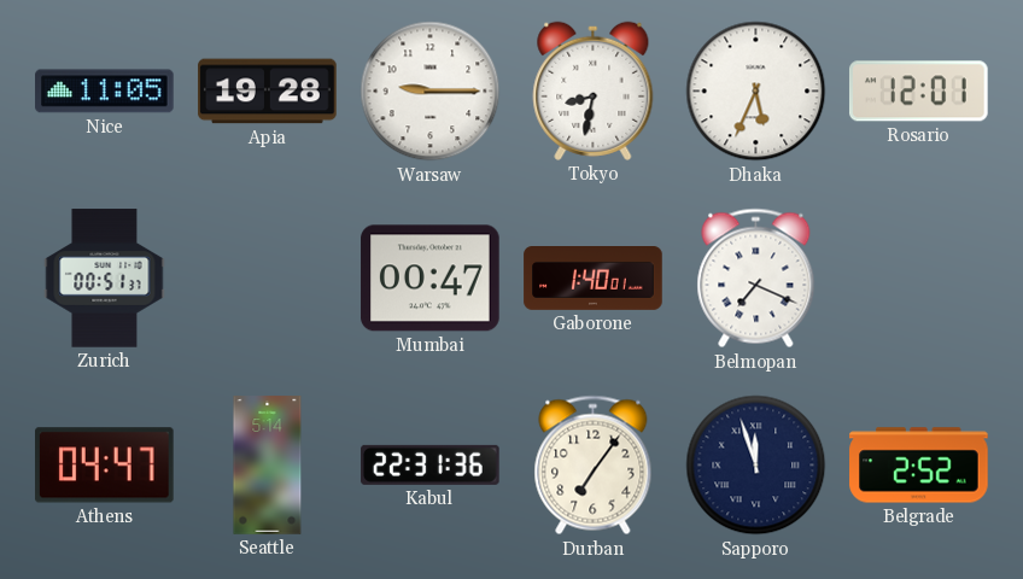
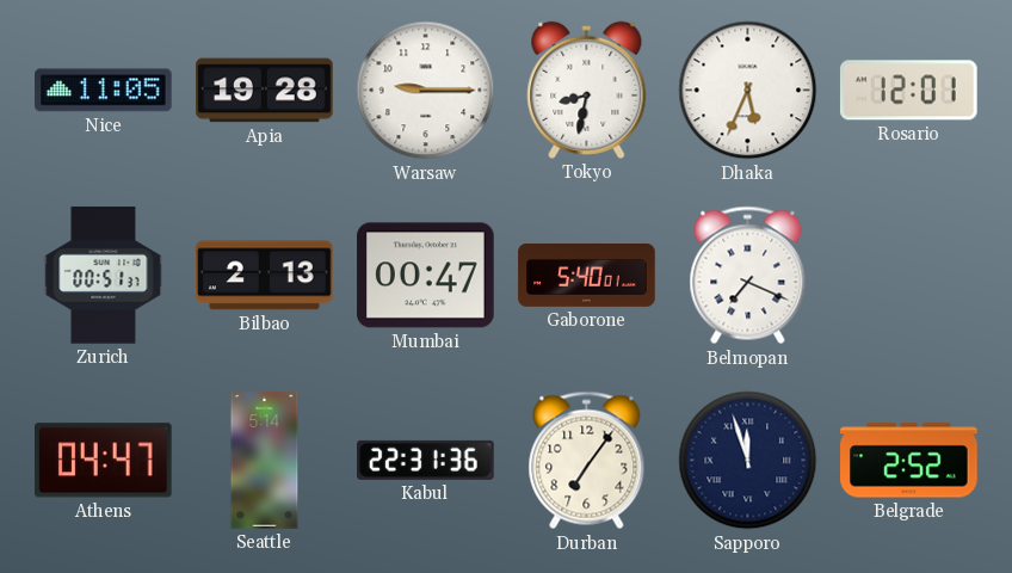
Bilbao: none -> 2:13
Gaborone: 1:40 -> 5:40
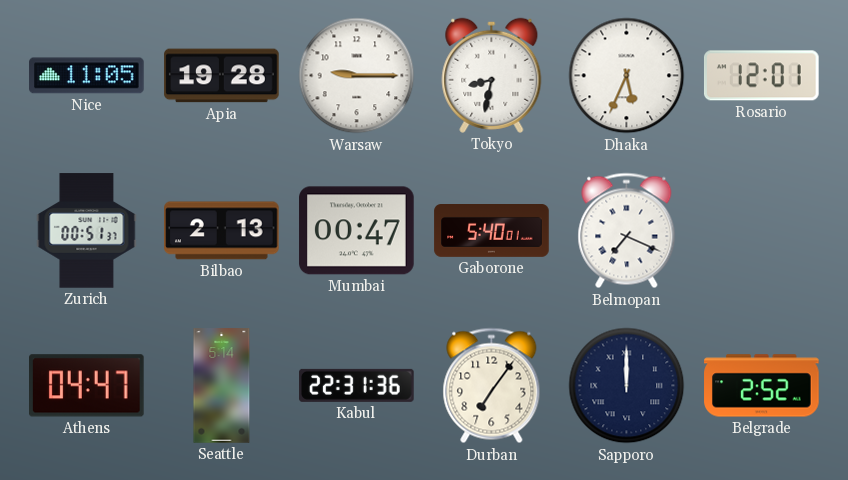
Sapporo: 11:57 -> 12:00
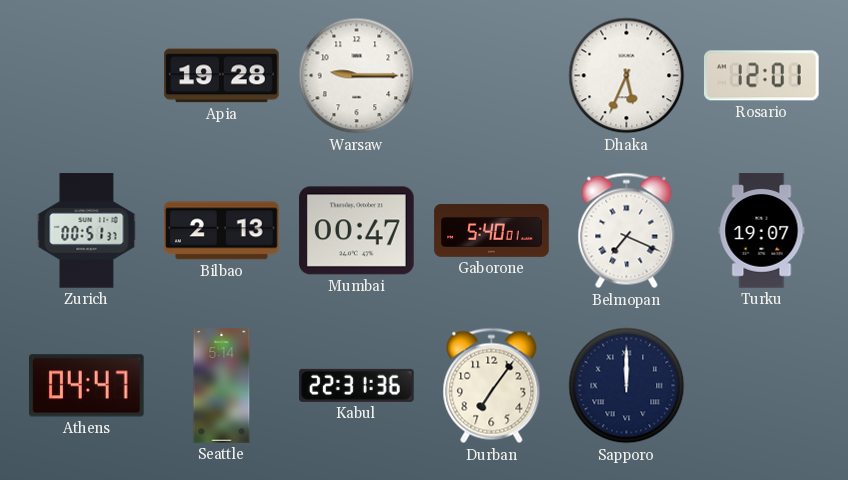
Nice: 11:05 -> none
Tokyo: 8:32 -> none
Turku: none -> 19:07
Belgrade: 2:52 -> none
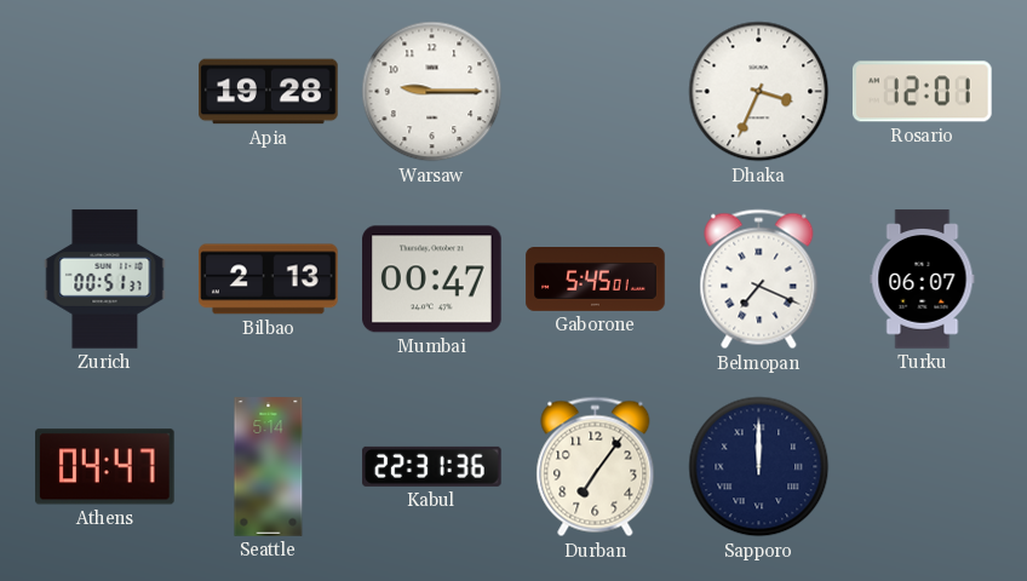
Dhaka: 5:34 -> 3:34
Gaborone: 5:40 -> 5:45
Turku: 19:07 -> 06:07
